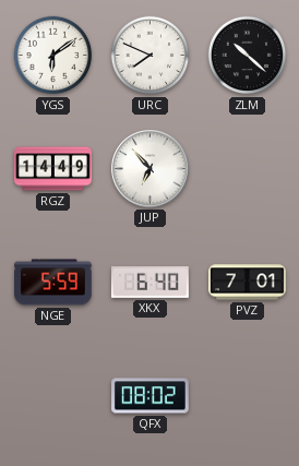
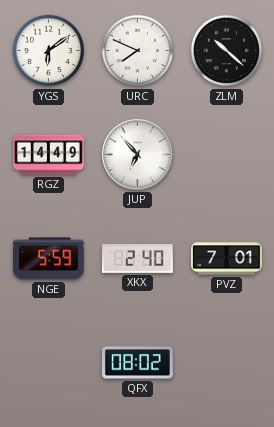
XKX: 6:40 -> 2:40
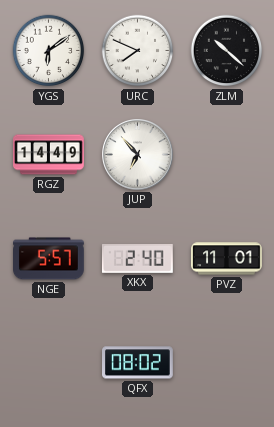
NGE: 5:59 -> 5:57
PVZ: 7:01 -> 11:01
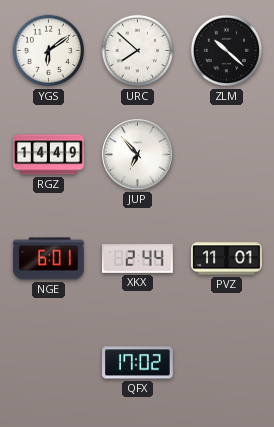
URC: 7:49 -> 7:52
NGE: 5:57 -> 6:01
XKX: 2:40 -> 2:44
QFX: 08:02 -> 17:02
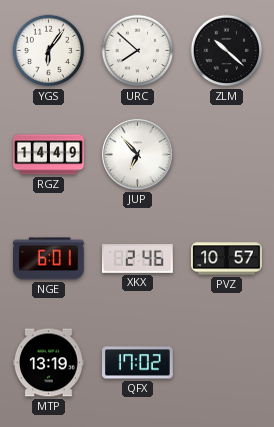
YGS: 6:09 -> 6:06
XKX: 2:44 -> 2:46
PVZ: 11:01 -> 10:57
MTP: none -> 13:19
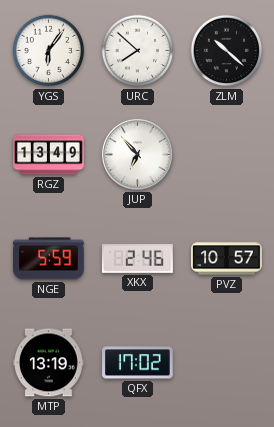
RGZ: 14:49 -> 13:49
NGE: 6:01 -> 5:59
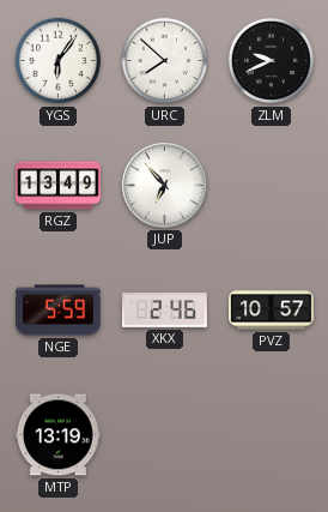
ZLM: 10:22 -> 9:41
QFX: 17:02 -> none
